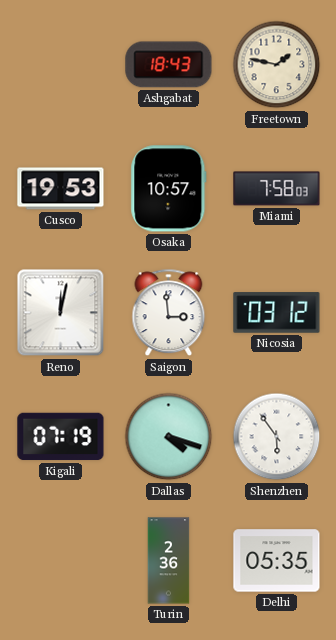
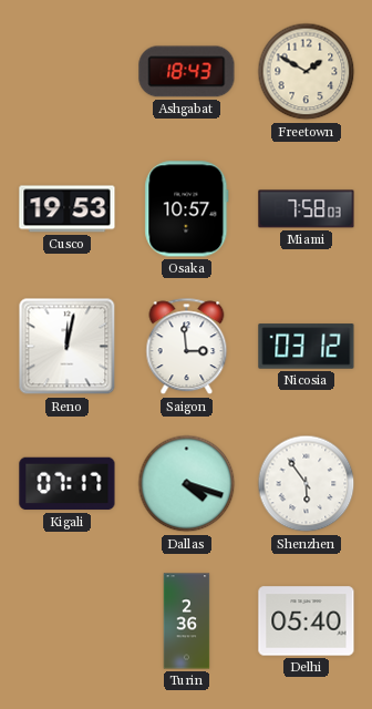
Freetown: 1:47 -> 1:50
Kigali: 07:19 -> 07:17
Delhi: 05:35 -> 05:40
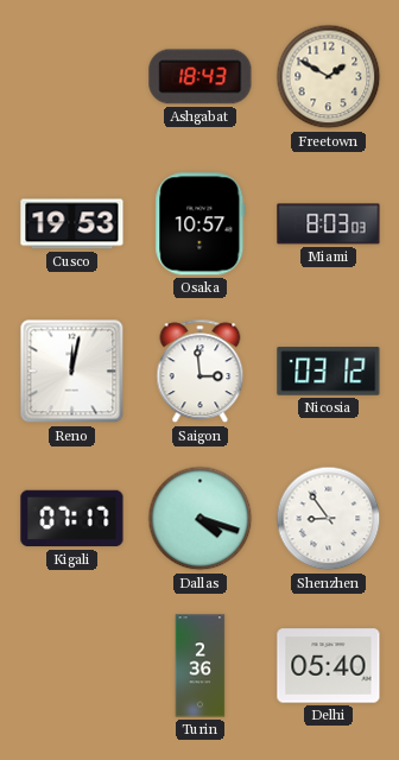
Miami: 7:58 -> 8:03
Shenzhen: 5:54 -> 8:54
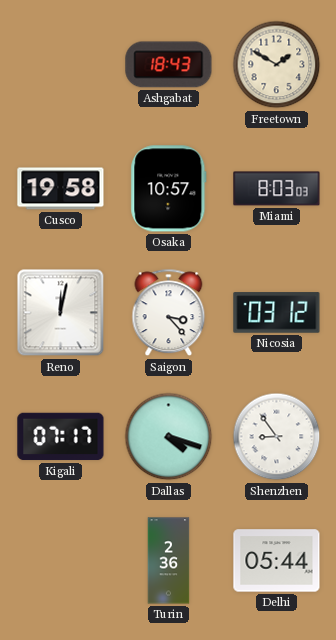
Cusco: 19:53 -> 19:58
Saigon: 2:59 -> 3:23
Delhi: 05:40 -> 05:44
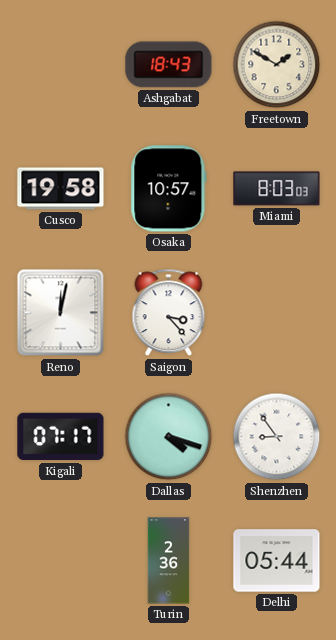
Nicosia: 03:12 -> none
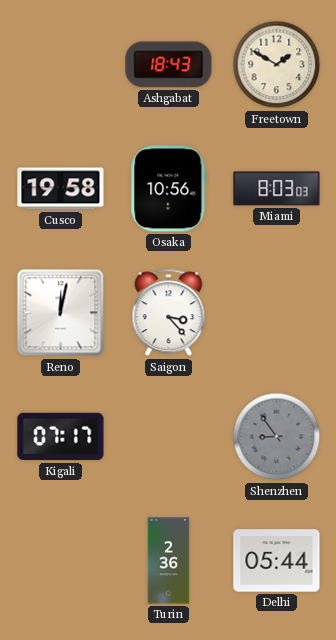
Osaka: 10:57 -> 10:56
Dallas: 4:18 -> none
Shenzhen dial: white -> grey
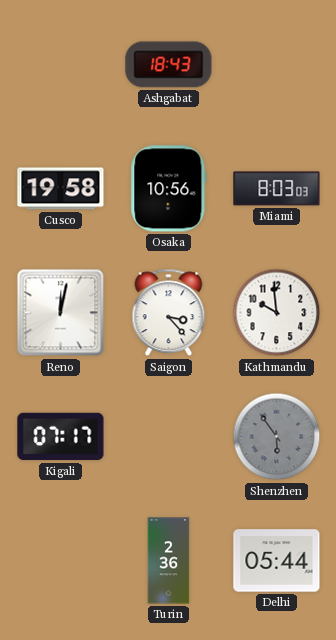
Freetown: 1:50 -> none
Kathmandu: none -> 9:59
Shenzhen: 8:54 -> 5:54
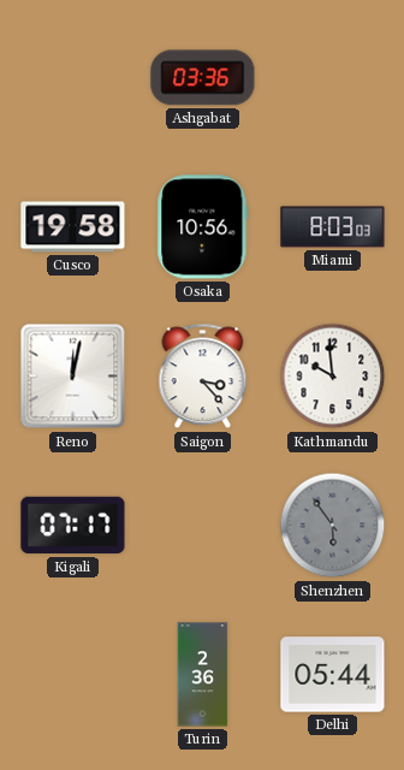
Ashgabat: 18:43 -> 03:36
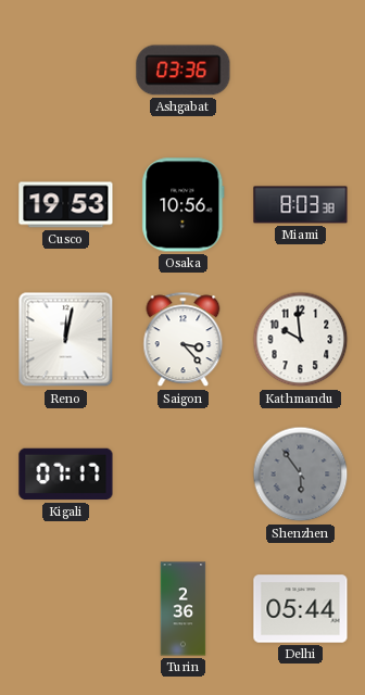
Cusco: 19:58 -> 19:53
Miami: 8:03:03 -> 8:03:38
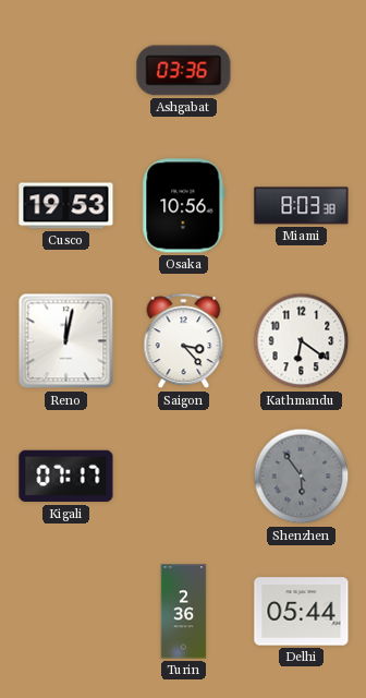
Kathmandu: 9:59 -> 6:21
